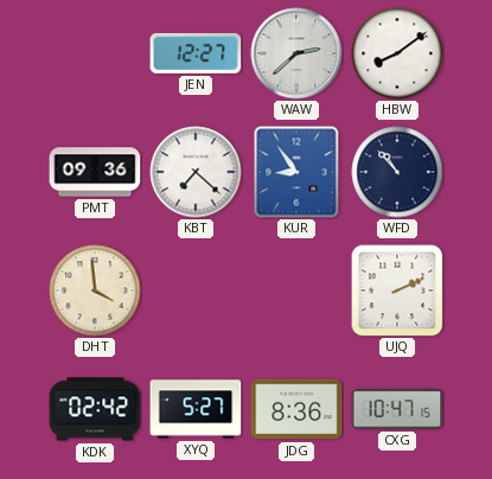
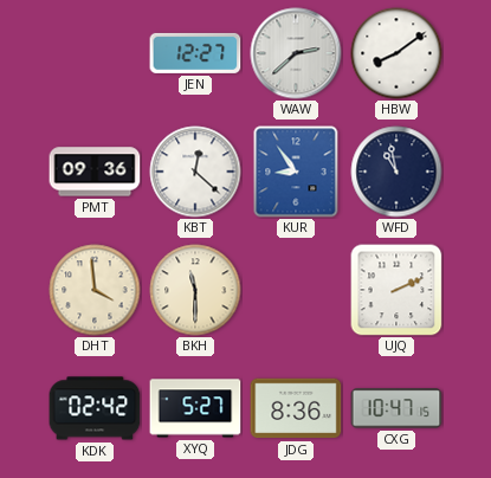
KBT: 7:22 -> 12:22
WFD: 10:53 -> 10:58
BKH: none -> 11:30
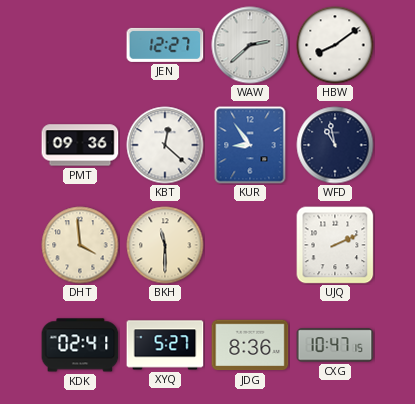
KDK: 02:42 -> 02:41
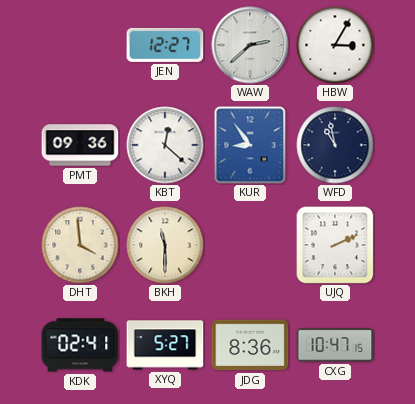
HBW: 8:09 -> 3:05
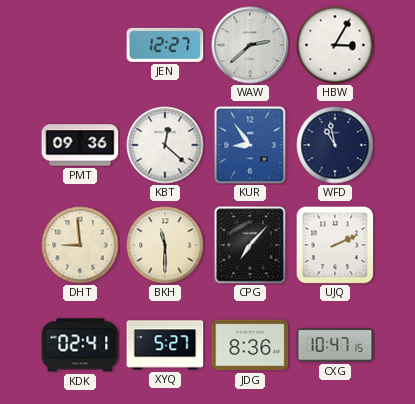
DHT: 3:59 -> 8:59
CPG: none -> 7:07
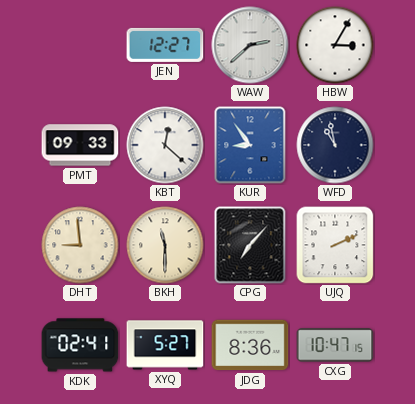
PMT: 09:36 -> 09:33
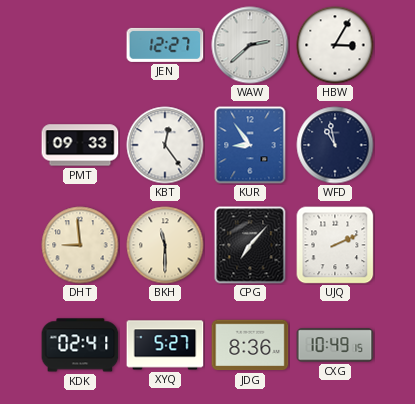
KBT: 12:22 -> 12:24
CXG: 10:47 -> 10:49
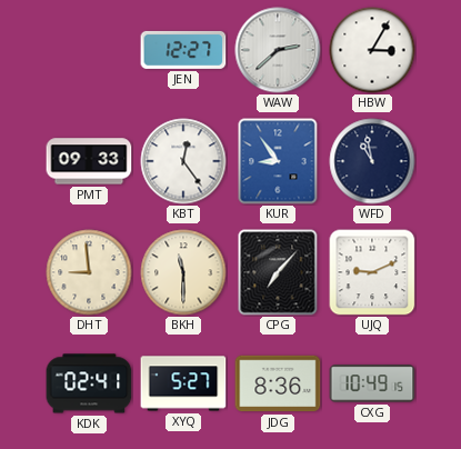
UJQ: 2:11 -> 9:11
